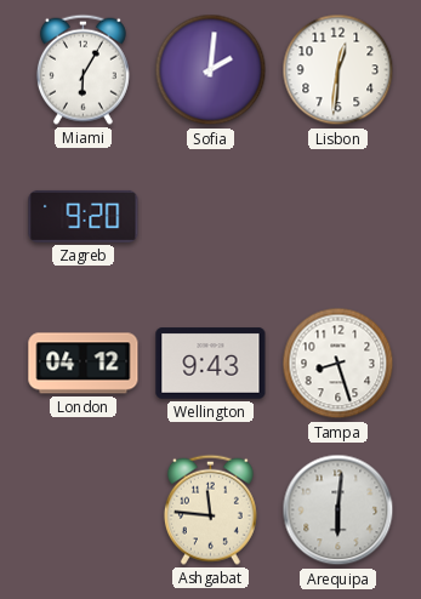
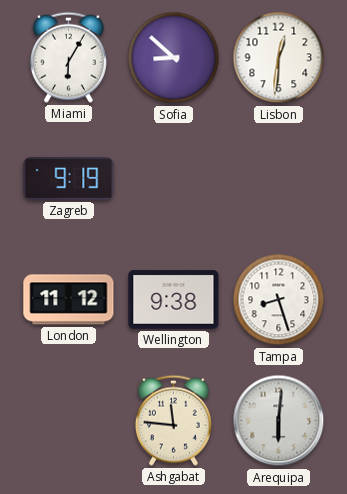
Sofia: 2:01 -> 8:52
Zagreb: 9:20 -> 9:19
London: 04:12 -> 11:12
Wellington: 9:43 -> 9:38
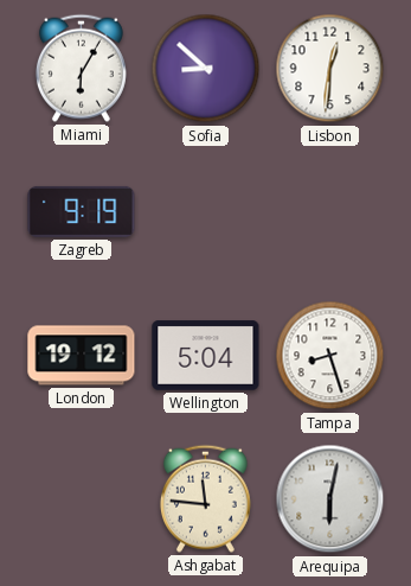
London: 11:12 -> 19:12
Wellington: 9:38 -> 5:04
Arequipa: 6:01 -> 6:02
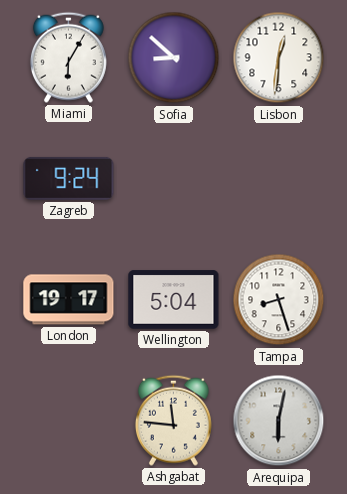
Zagreb: 9:19 -> 9:24
London: 19:12 -> 19:17
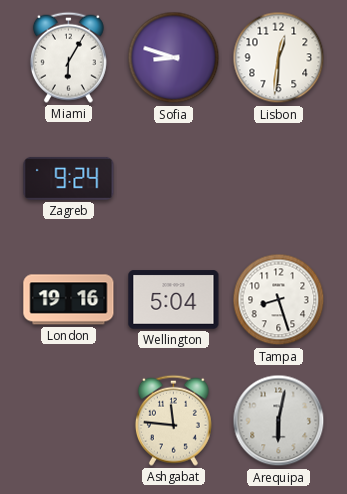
Sofia: 8:52 -> 8:48
London: 19:17 -> 19:16
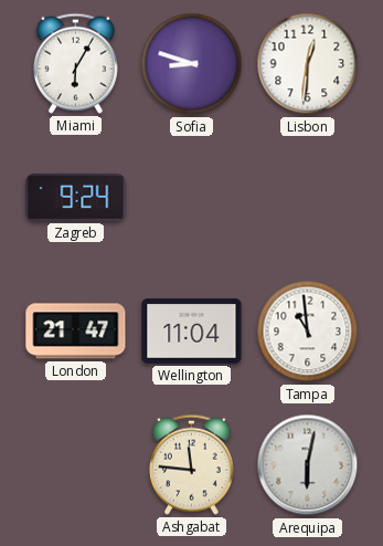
London: 19:16 -> 21:47
Wellington: 5:04 -> 11:04
Tampa: 8:27 -> 10:59
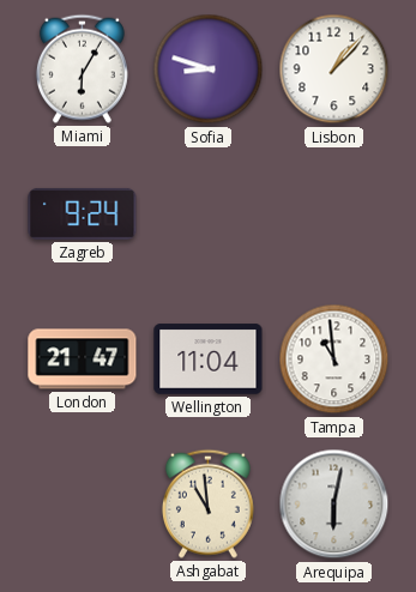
Lisbon: 12:31 -> 1:07
Ashgabat: 11:46 -> 10:59
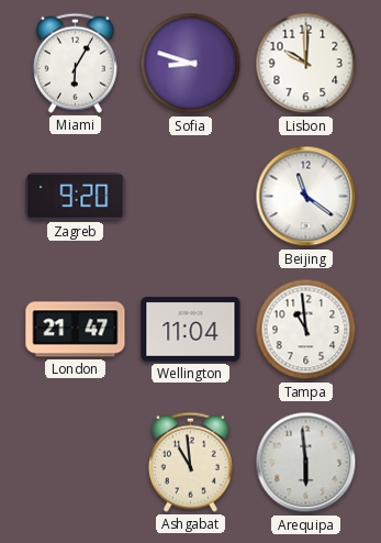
Lisbon: 1:07 -> 10:00
Zagreb: 9:24 -> 9:20
Beijing: none -> 11:21
Arequipa: 6:02 -> 5:59
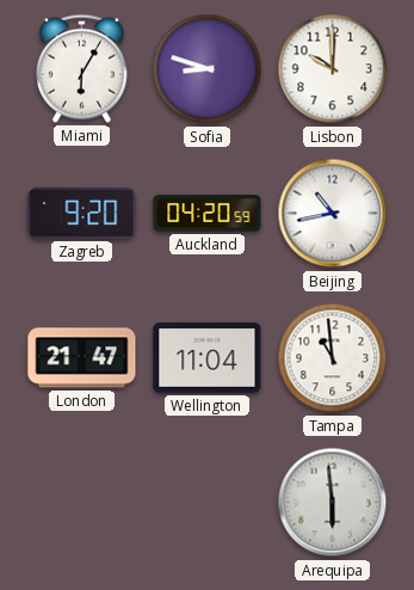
Auckland: none -> 04:20
Beijing: 11:21 -> 10:43
Ashgabat: 10:59 -> none
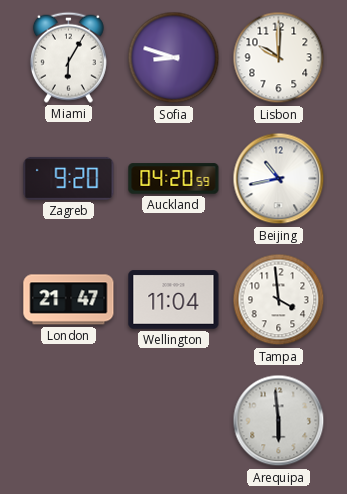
Tampa: 10:59 -> 3:59
